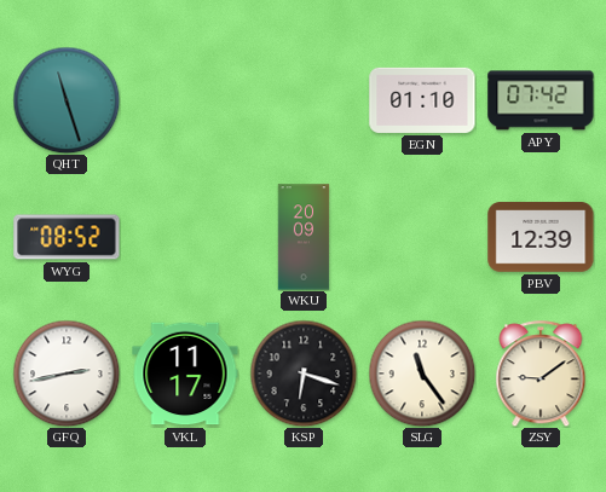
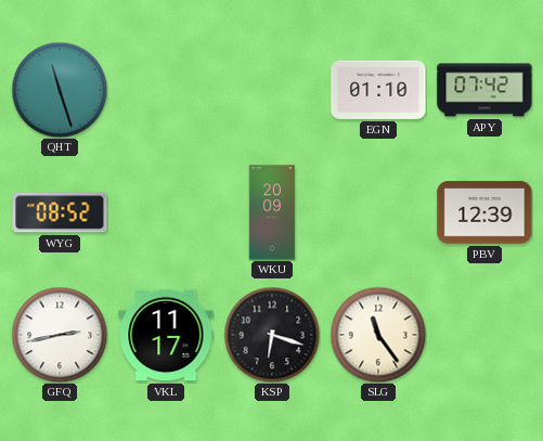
ZSY: 9:09 -> none
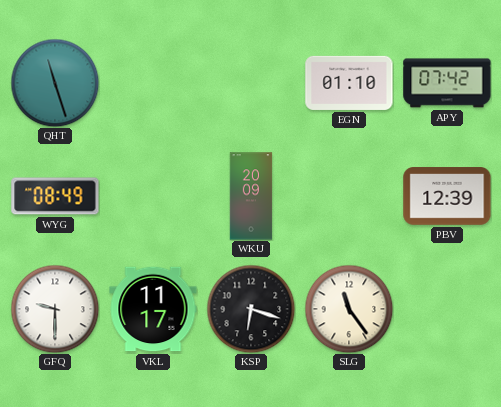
WYG: 08:52 -> 08:49
GFQ: 2:43 -> 9:30
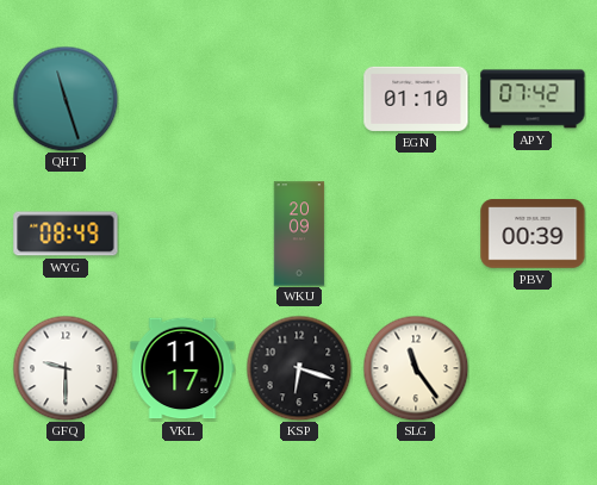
PBV: 12:39 -> 00:39
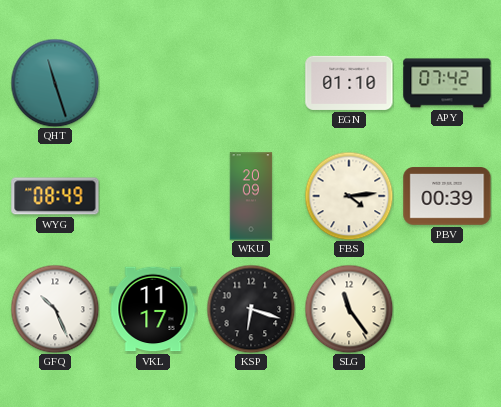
FBS: none -> 4:14
GFQ: 9:30 -> 10:26
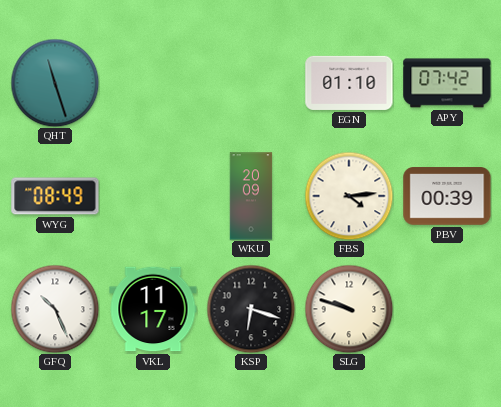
SLG: 11:24 -> 9:48
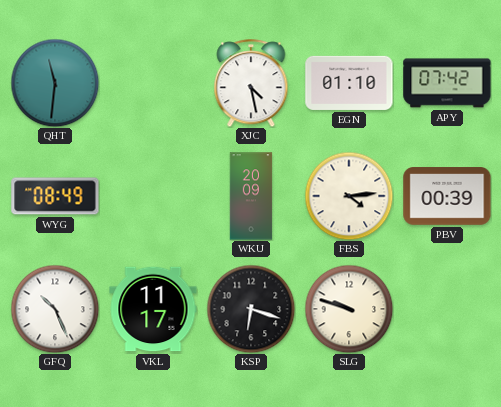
QHT: 11:27 -> 11:31
XJC: none -> 4:28
